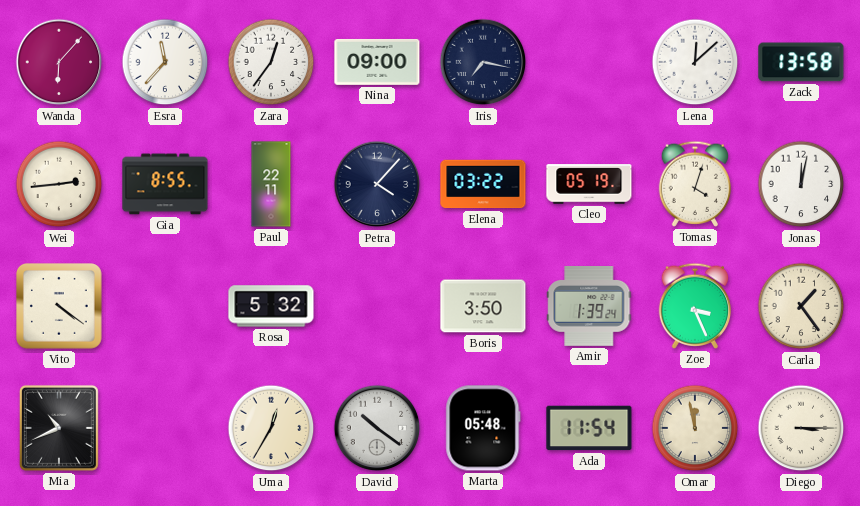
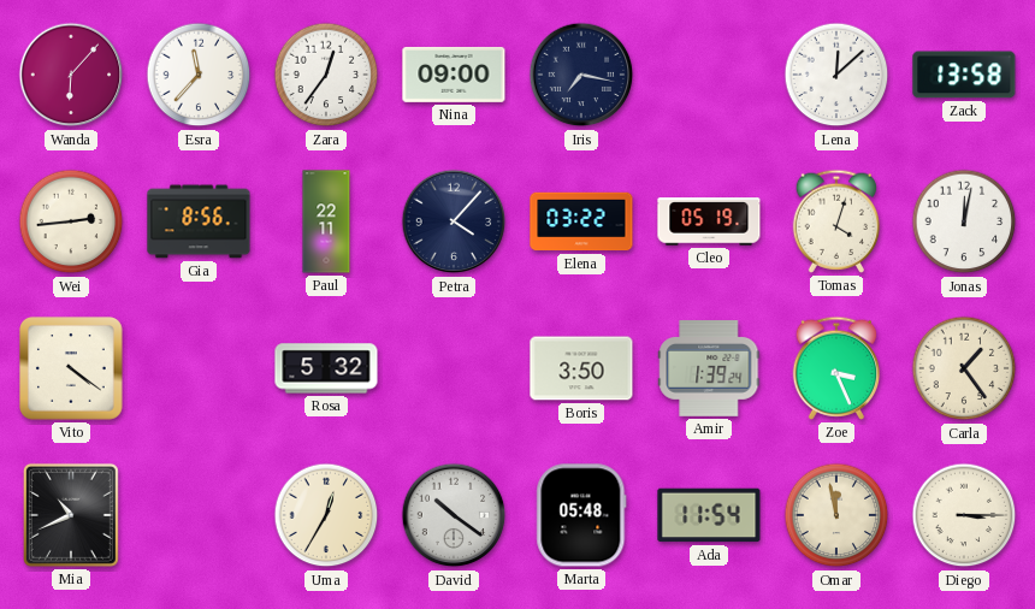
Gia: 8:55 -> 8:56
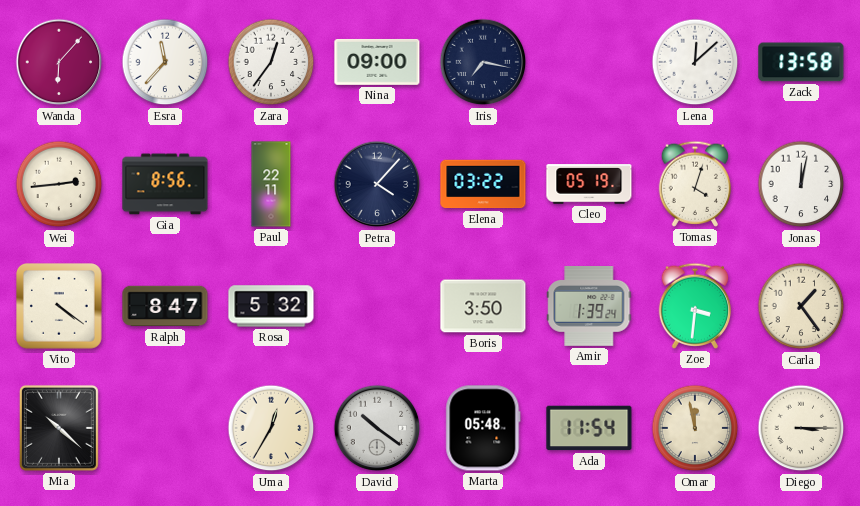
Ralph: none -> 8:47
Zoe: 3:26 -> 3:31
Mia: 10:41 -> 10:22
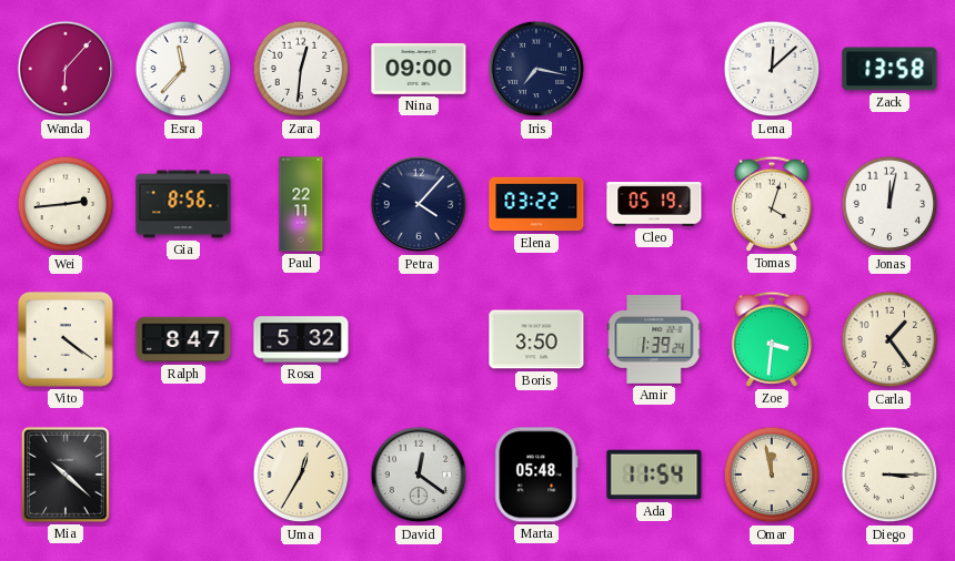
Zara: 12:36 -> 12:31
David: 10:21 -> 12:21
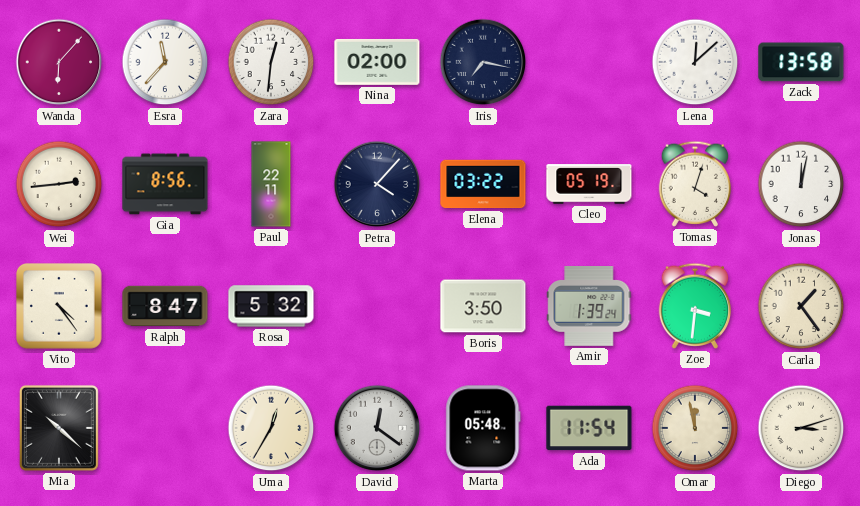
Nina: 09:00 -> 02:00
Vito: 4:21 -> 4:24
Diego: 3:15 -> 3:12
